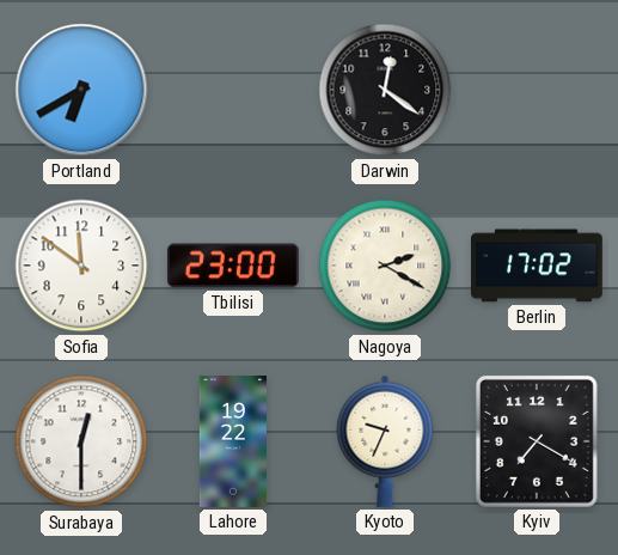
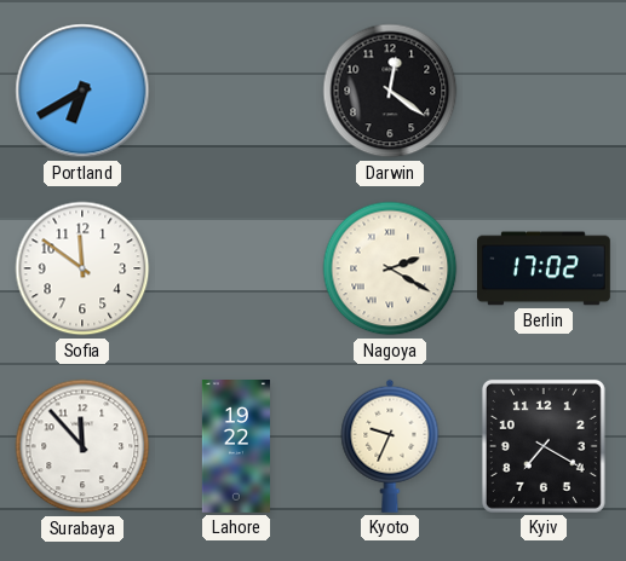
Tbilisi: 23:00 -> none
Surabaya: 12:30 -> 11:53
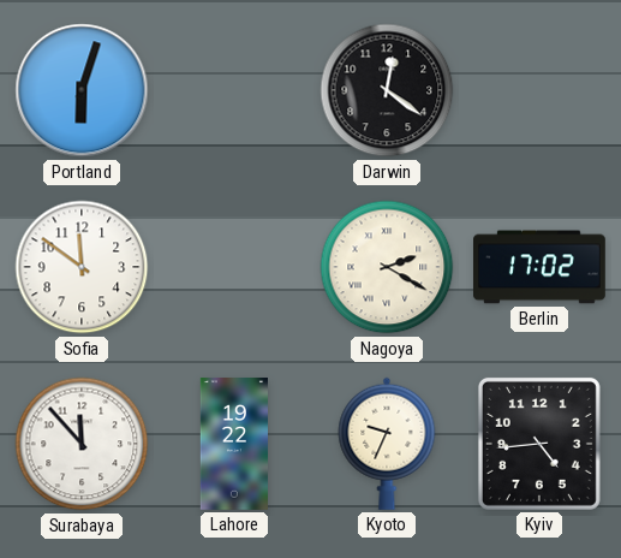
Portland: 6:40 -> 6:03
Kyiv: 7:20 -> 4:44
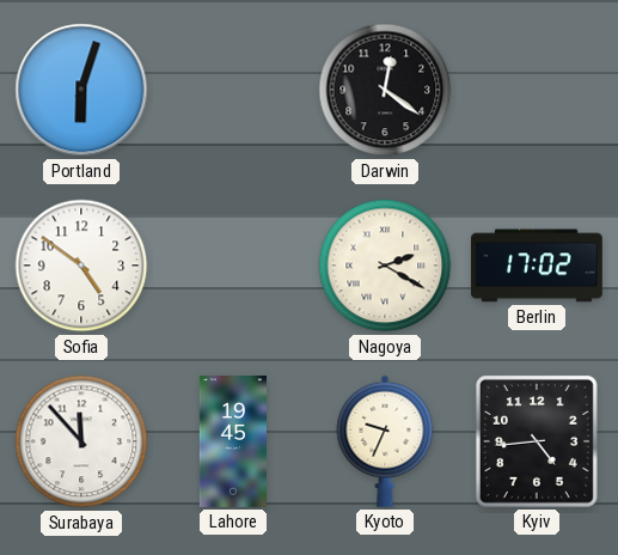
Sofia: 11:51 -> 4:51
Lahore: 19:22 -> 19:45
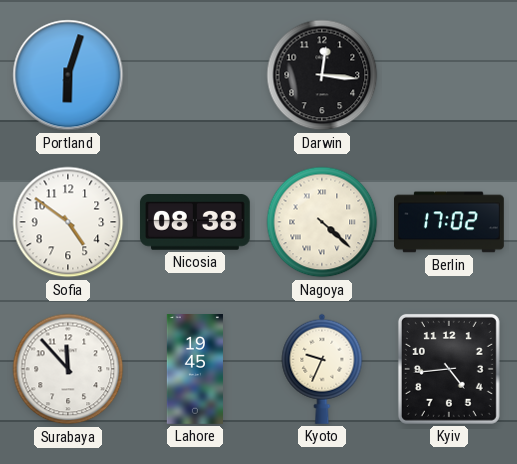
Darwin: 12:21 -> 12:16
Nicosia: none -> 08:38
Nagoya: 2:20 -> 4:22
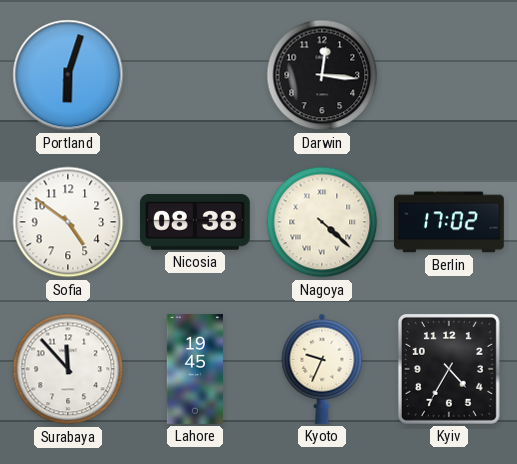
Kyiv: 4:44 -> 4:35
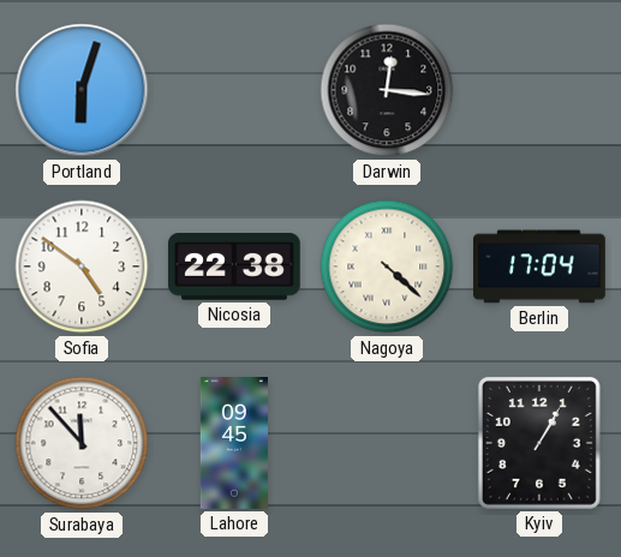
Nicosia: 08:38 -> 22:38
Berlin: 17:02 -> 17:04
Lahore: 19:45 -> 09:45
Kyoto: 9:34 -> none
Kyiv: 4:35 -> 1:05
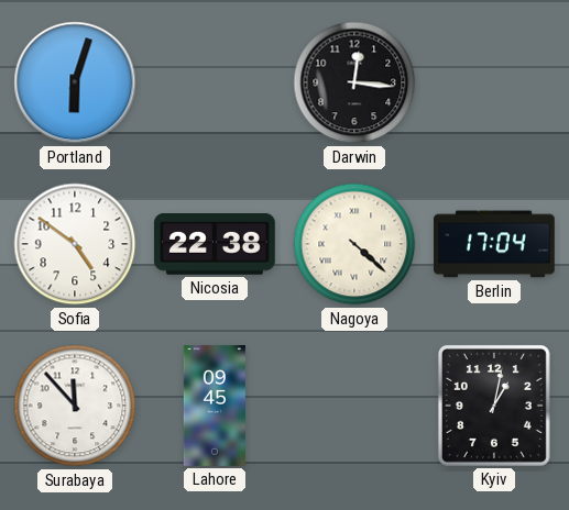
Kyiv: 1:05 -> 1:02
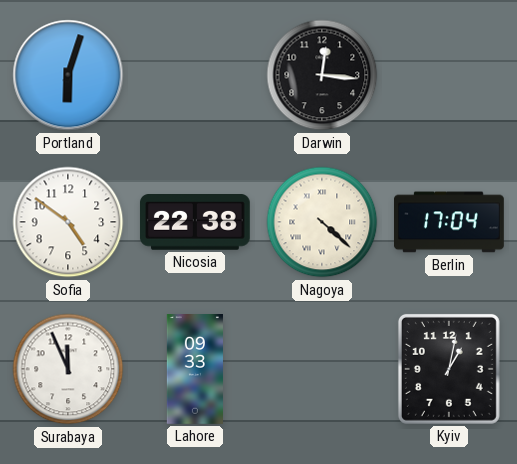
Surabaya: 11:53 -> 11:56
Lahore: 09:45 -> 09:33
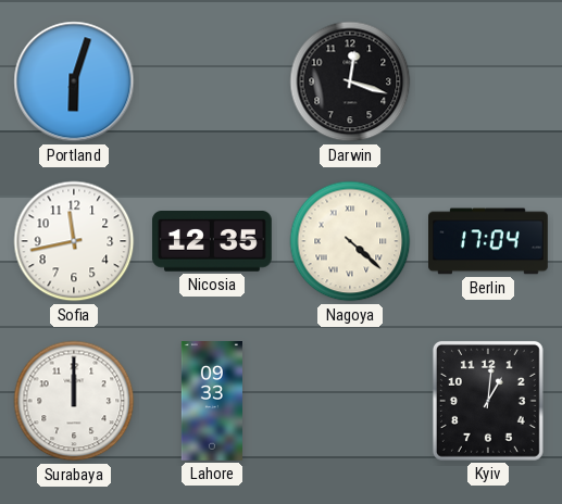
Darwin: 12:16 -> 12:18
Sofia: 4:51 -> 11:43
Nicosia: 22:38 -> 12:35
Surabaya: 11:56 -> 12:00
Kyiv: 1:02 -> 1:01
